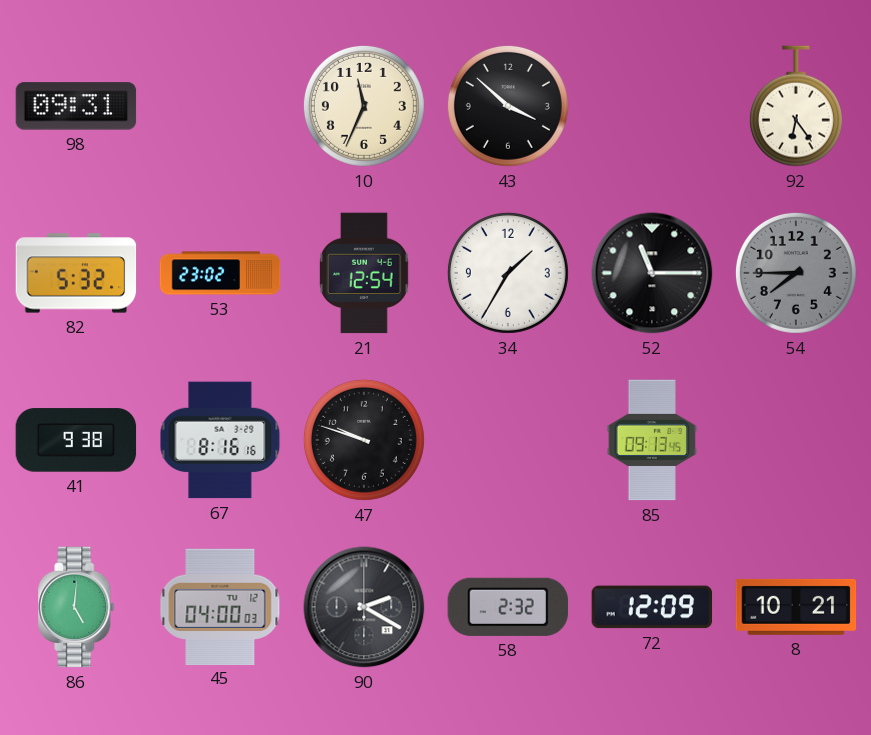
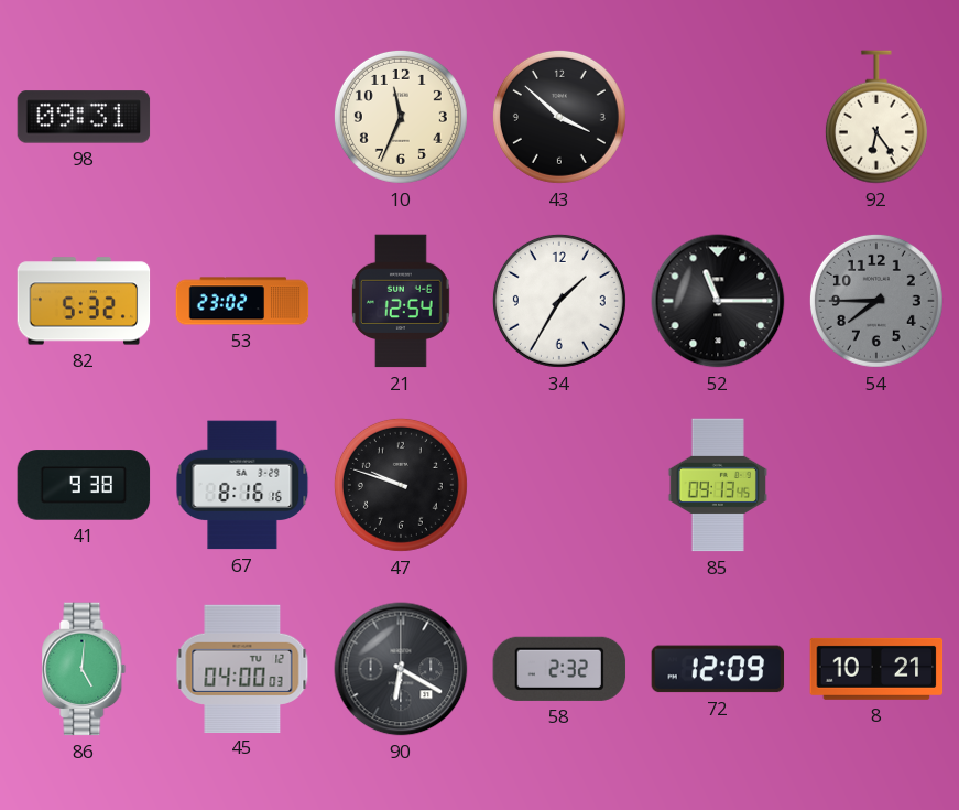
90: 2:20 -> 6:20
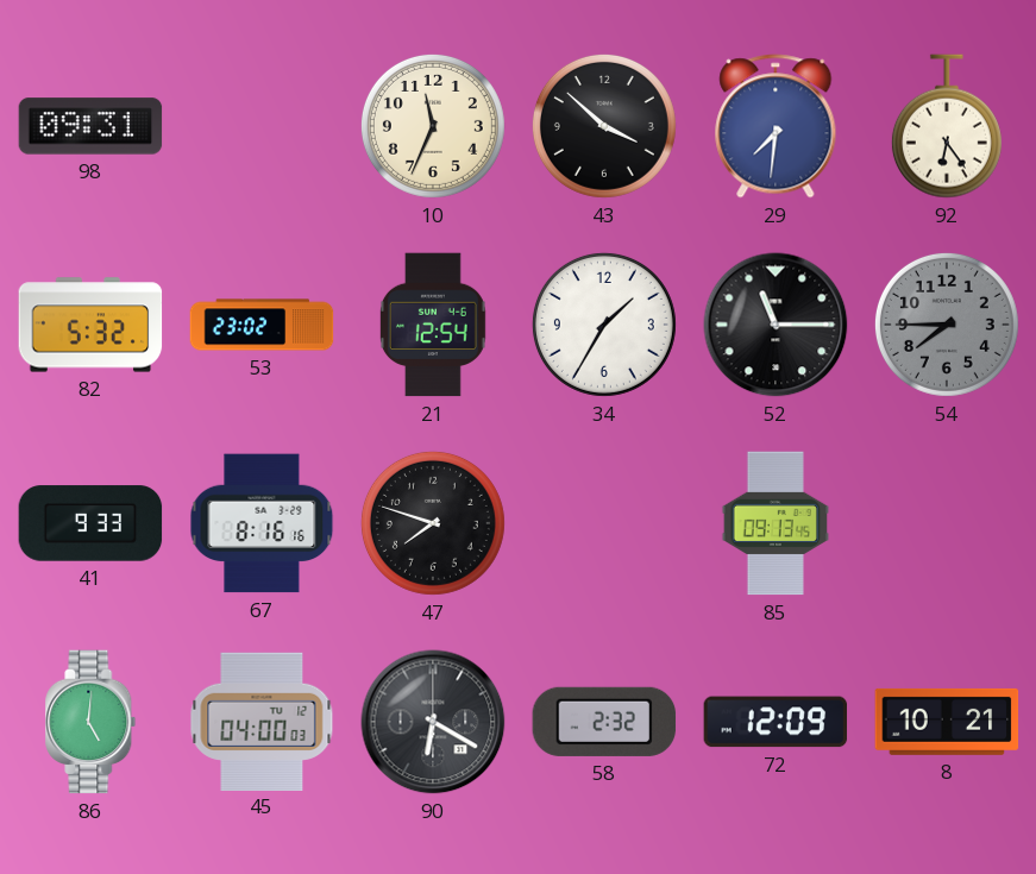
29: none -> 7:31
41: 9:38 -> 9:33
47: 9:48 -> 7:48
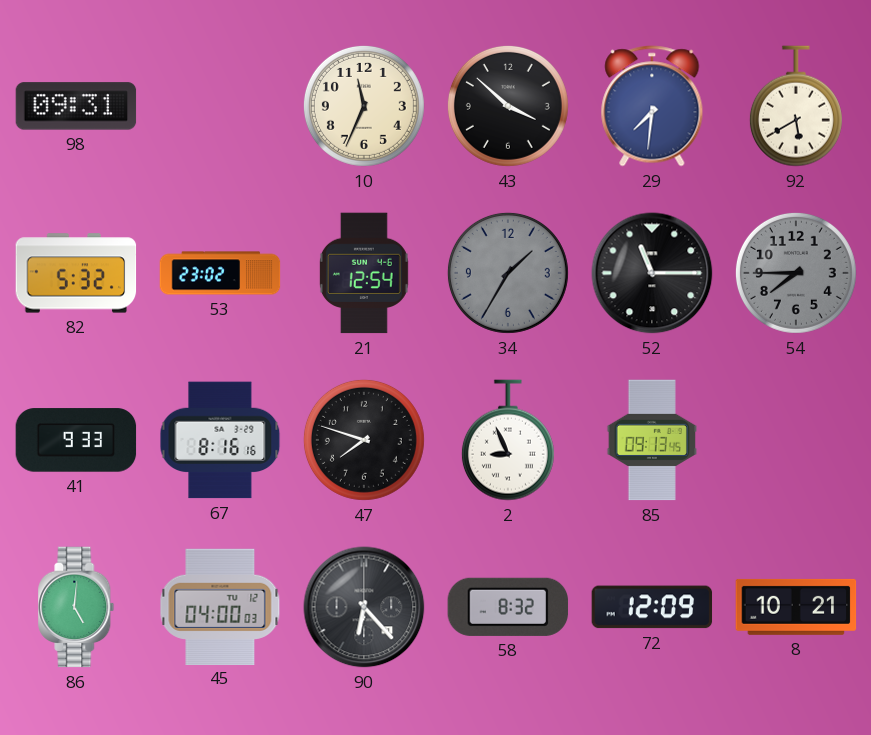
92: 6:24 -> 5:40
34 dial: white -> grey
2: none -> 8:56
90: 6:20 -> 6:23
58: 2:32 -> 8:32
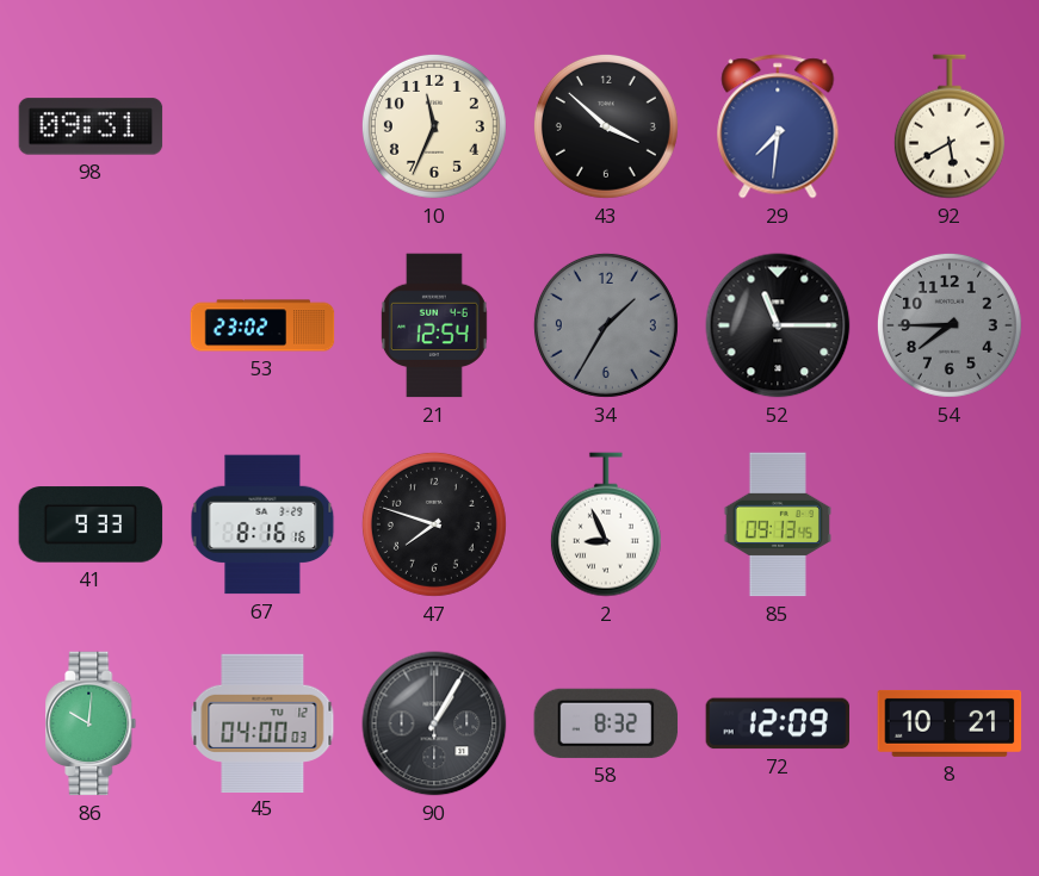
82: 5:32 -> none
86: 5:01 -> 10:01
90: 6:23 -> 1:05
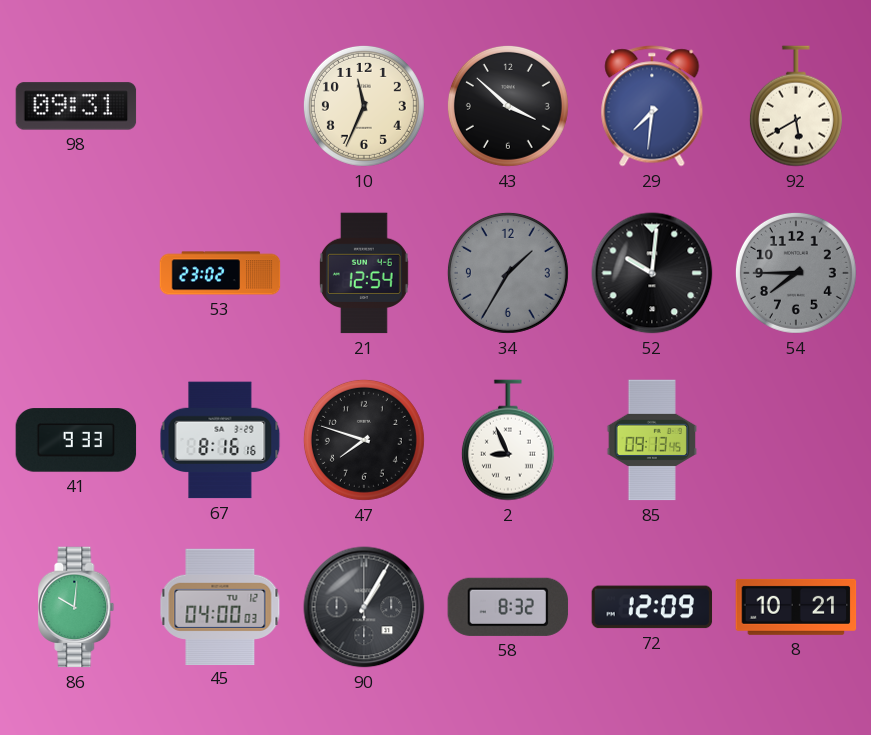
52: 11:15 -> 10:01
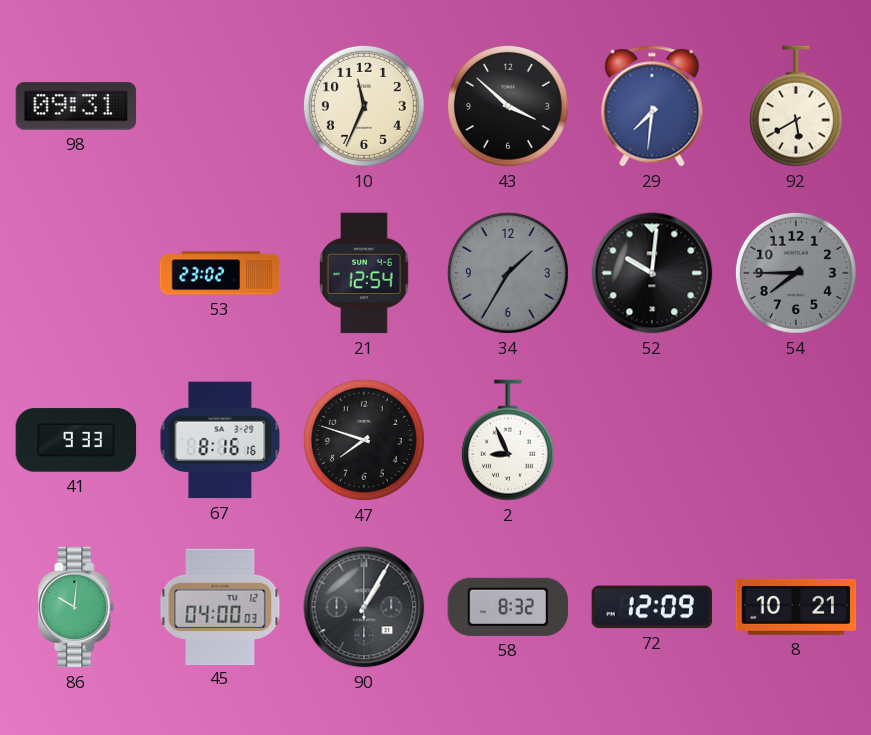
85: 09:13 -> none
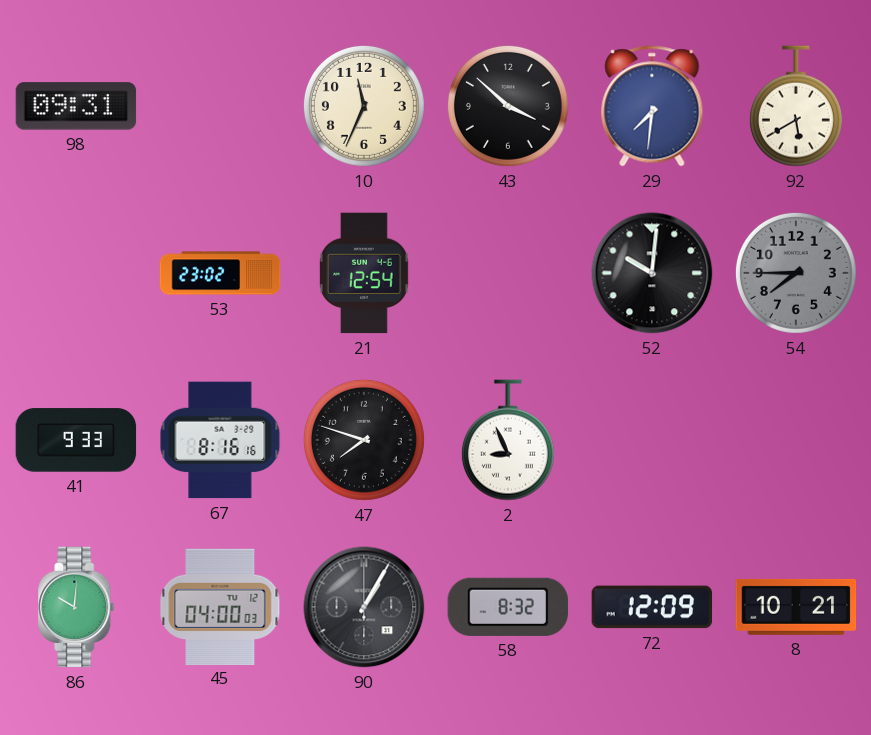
34: 1:35 -> none
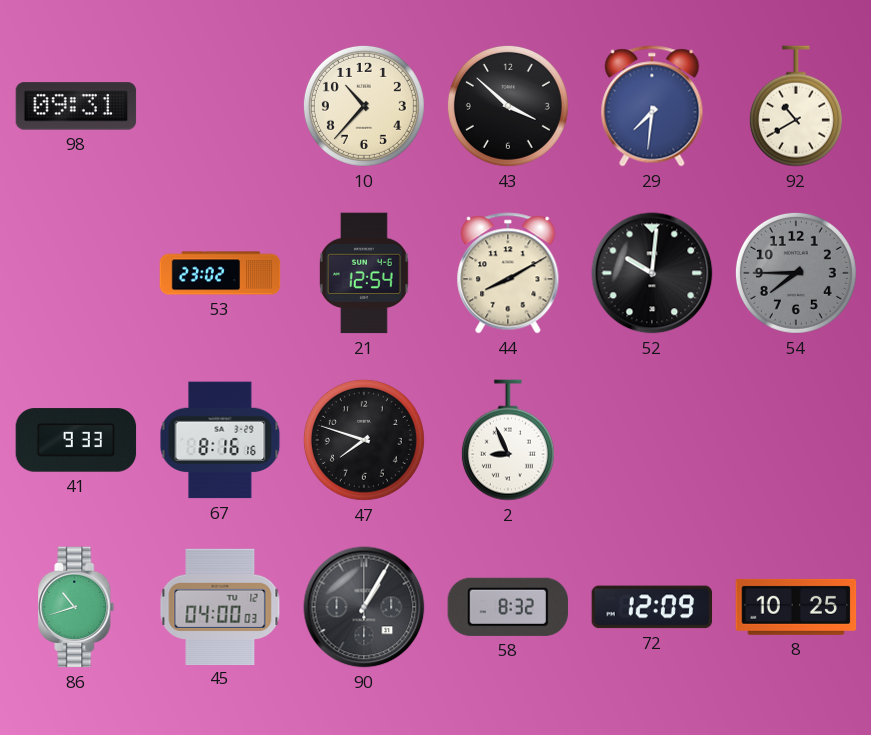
10: 11:34 -> 10:37
92: 5:40 -> 10:40
44: none -> 8:10
86: 10:01 -> 10:42
8: 10:21 -> 10:25
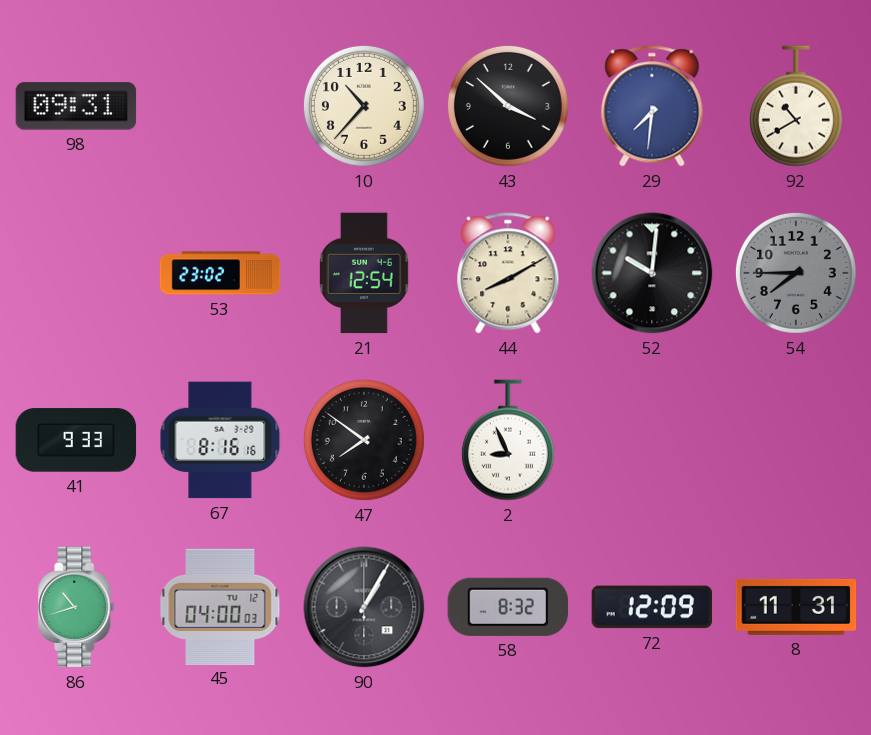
47: 7:48 -> 7:51
8: 10:25 -> 11:31
